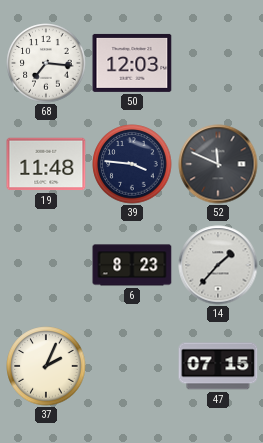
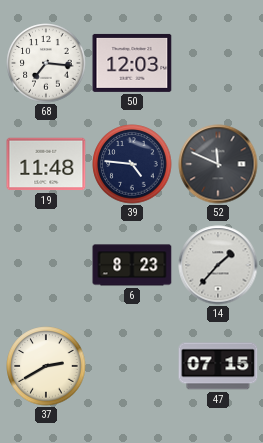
39: 3:46 -> 4:46
37: 2:04 -> 2:40
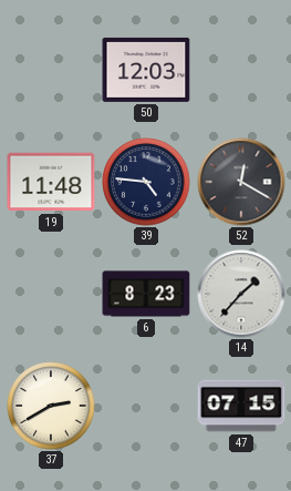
68: 7:16 -> none
52: 11:49 -> 12:20
